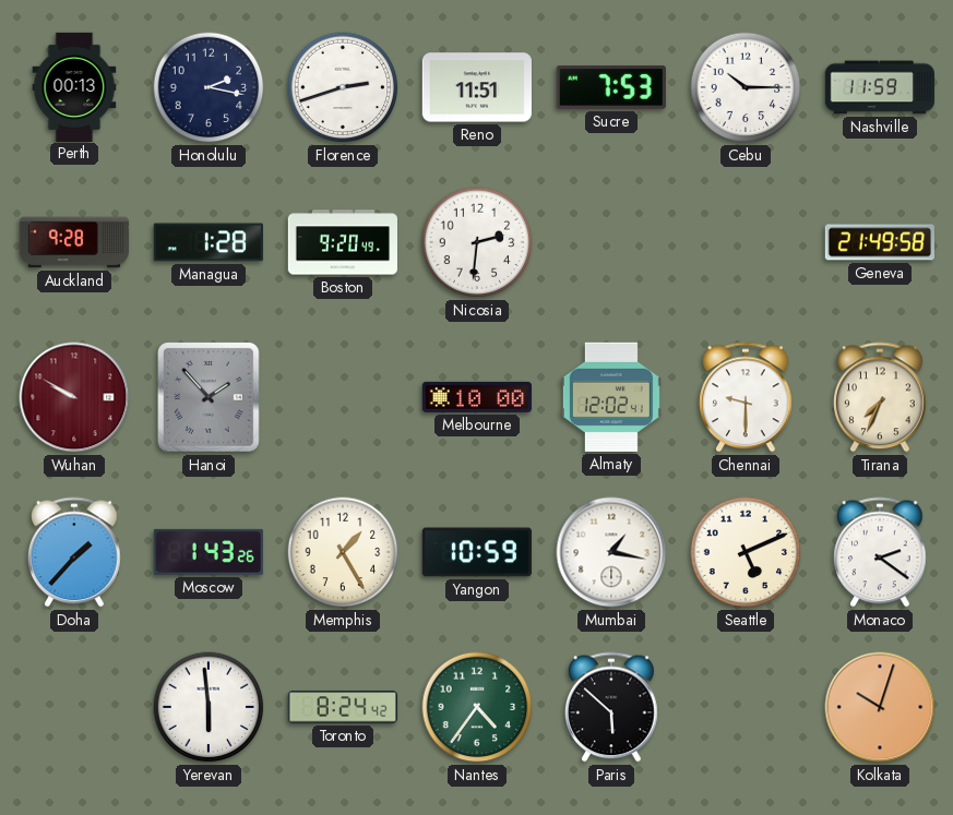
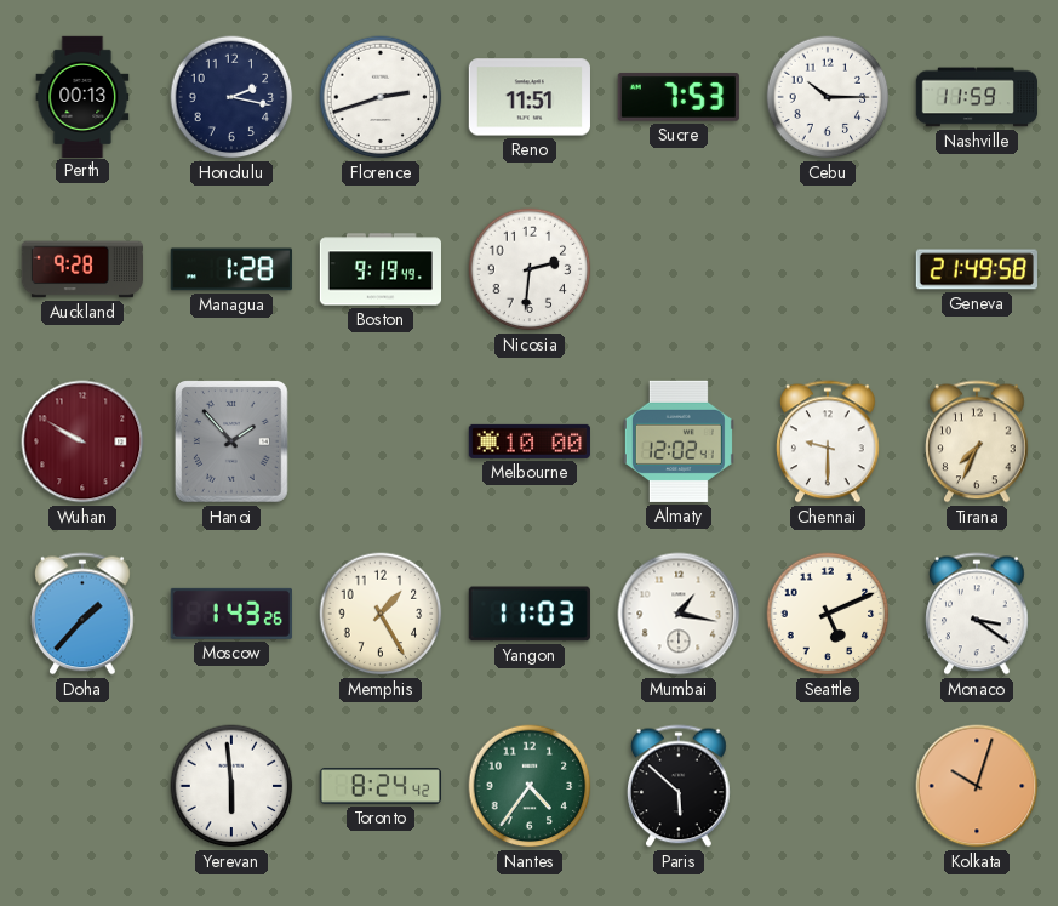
Boston: 9:20 -> 9:19
Yangon: 10:59 -> 11:03
Monaco: 2:21 -> 3:21
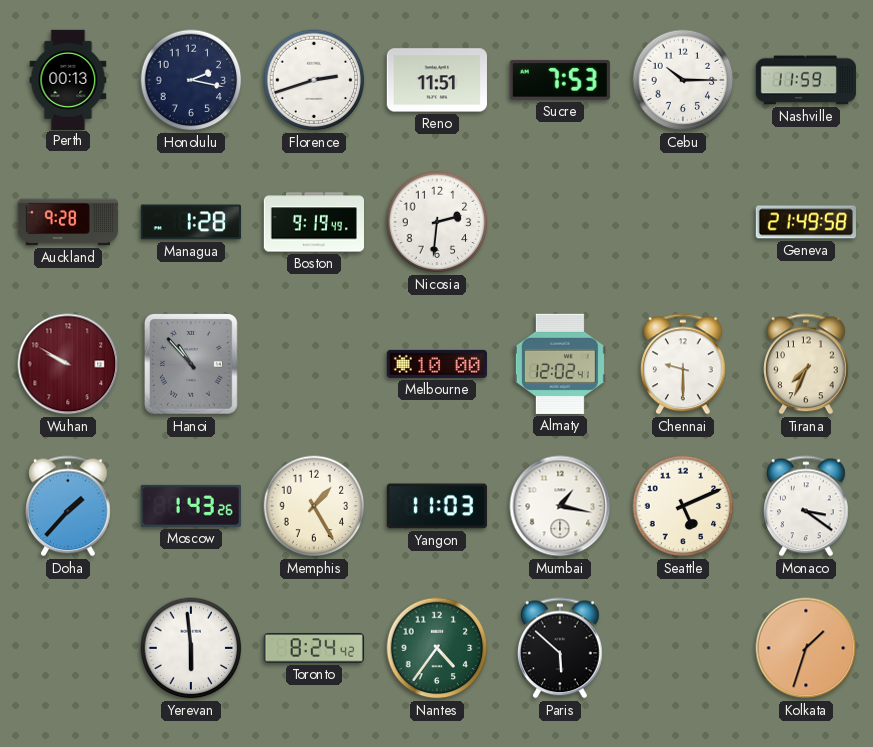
Hanoi: 1:53 -> 10:53
Kolkata: 10:03 -> 1:33
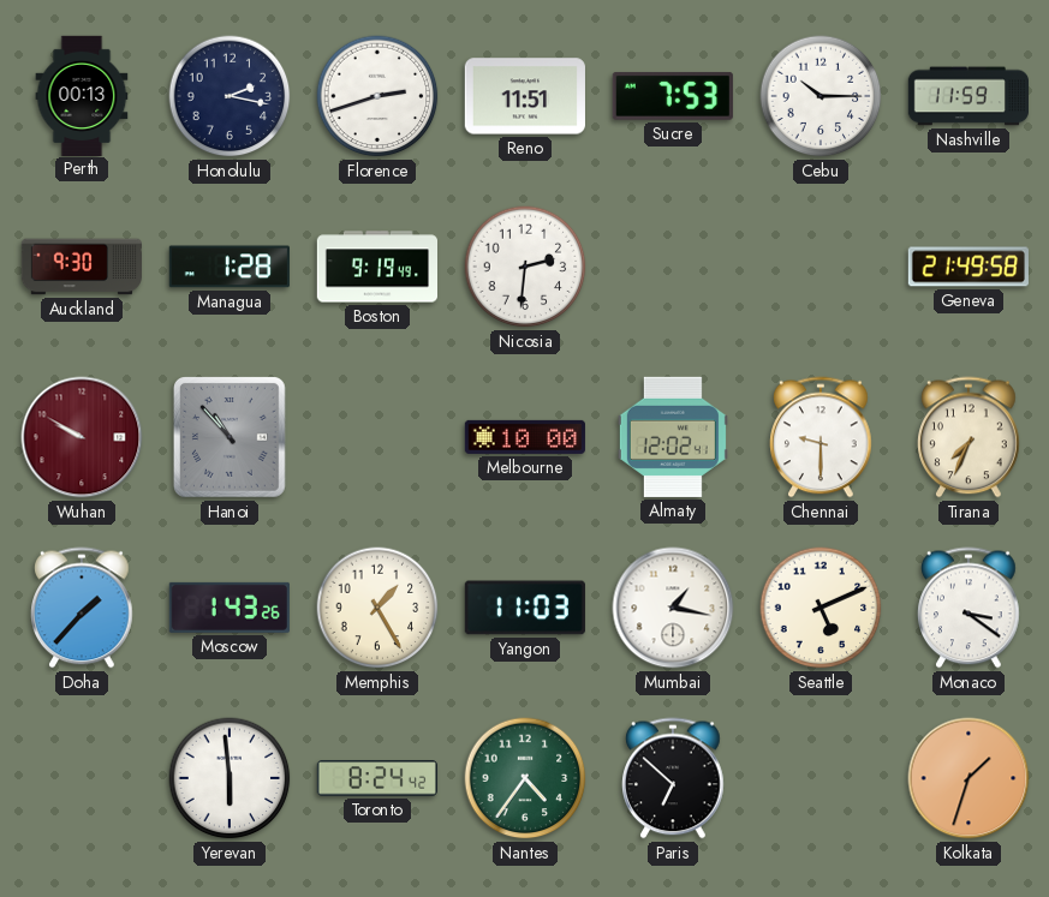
Auckland: 9:28 -> 9:30
Paris: 5:52 -> 6:52
